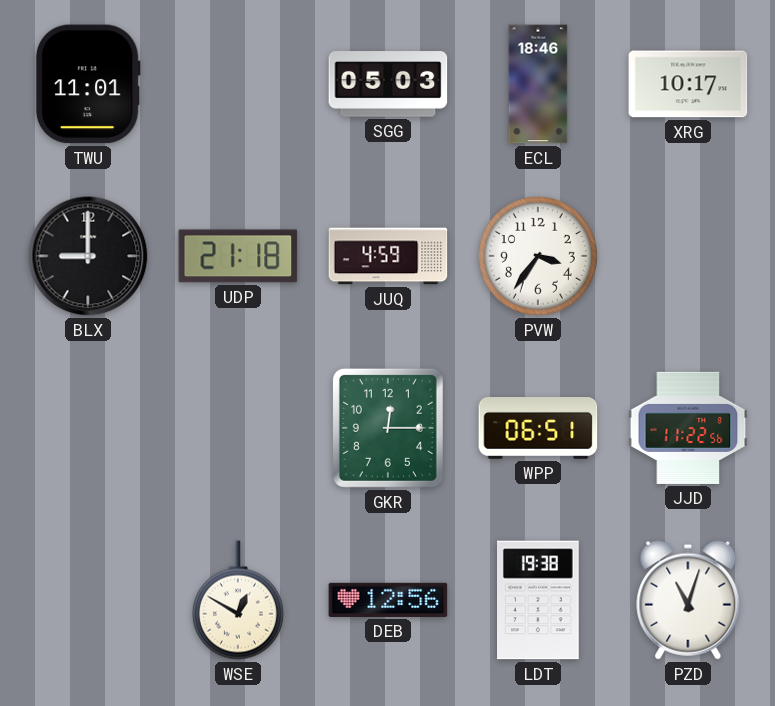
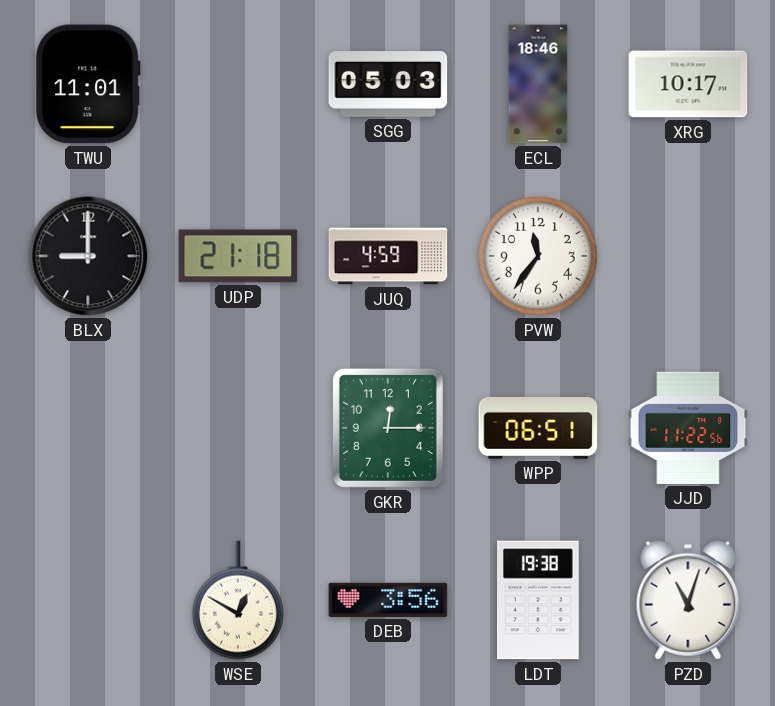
PVW: 3:36 -> 11:36
DEB: 12:56 -> 3:56
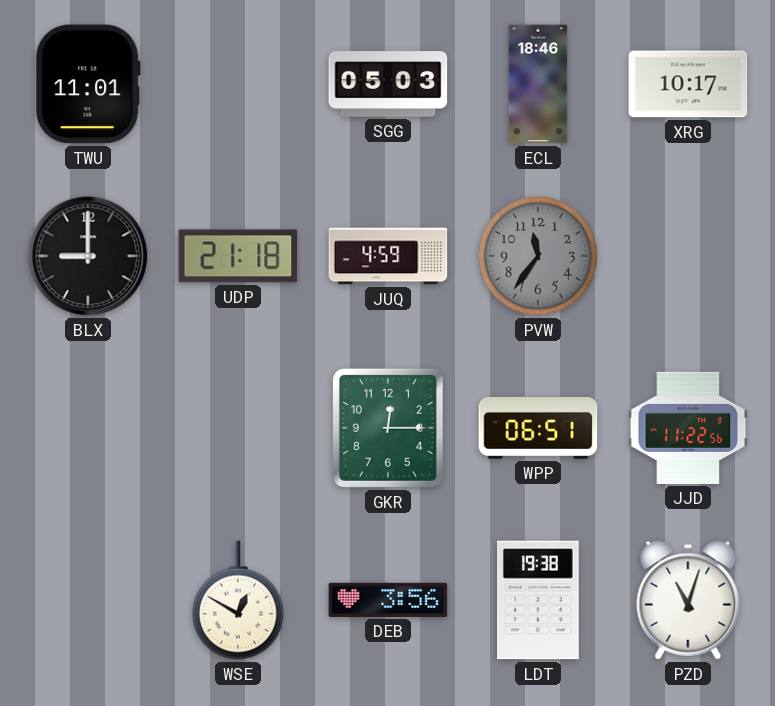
PVW dial: white -> grey
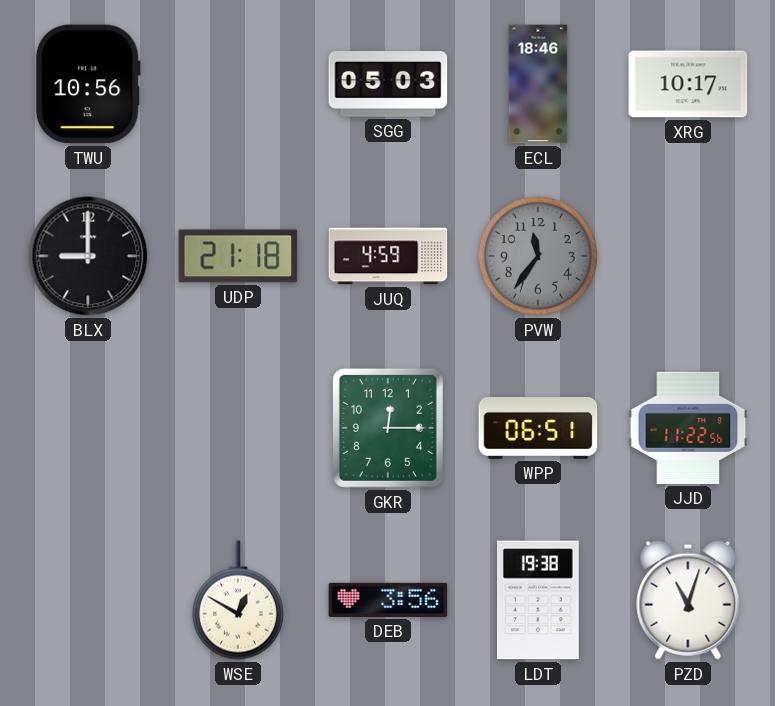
TWU: 11:01 -> 10:56
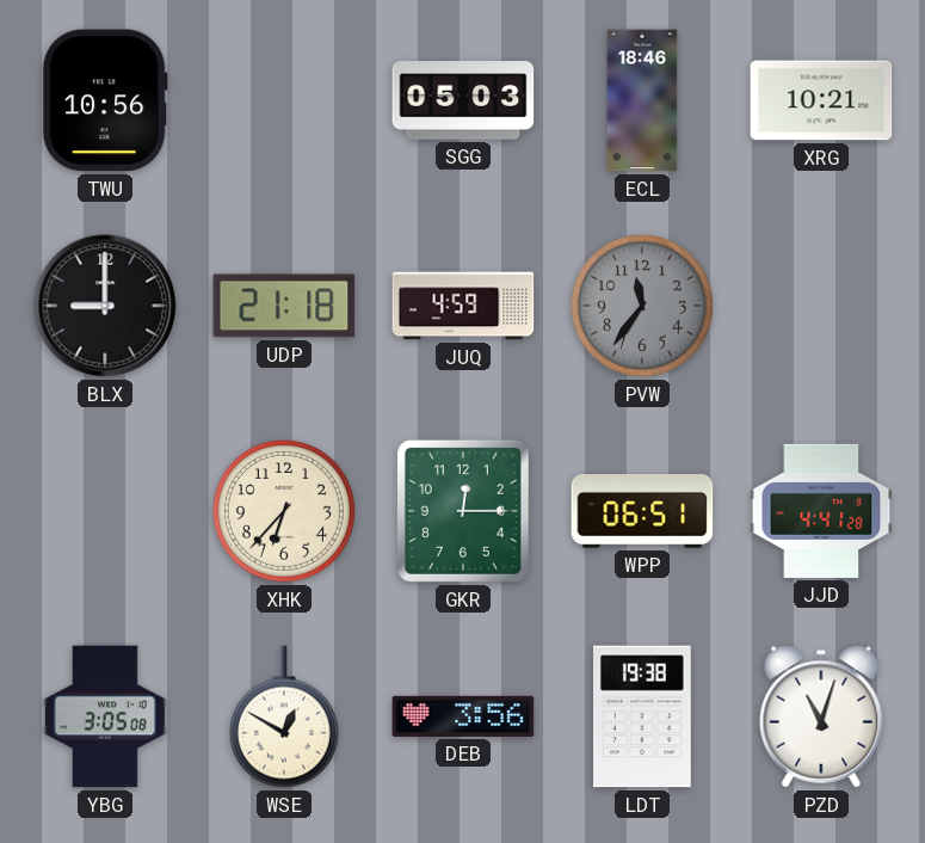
XRG: 10:17 -> 10:21
XHK: none -> 6:37
JJD: 11:22 -> 4:41
YBG: none -> 3:05
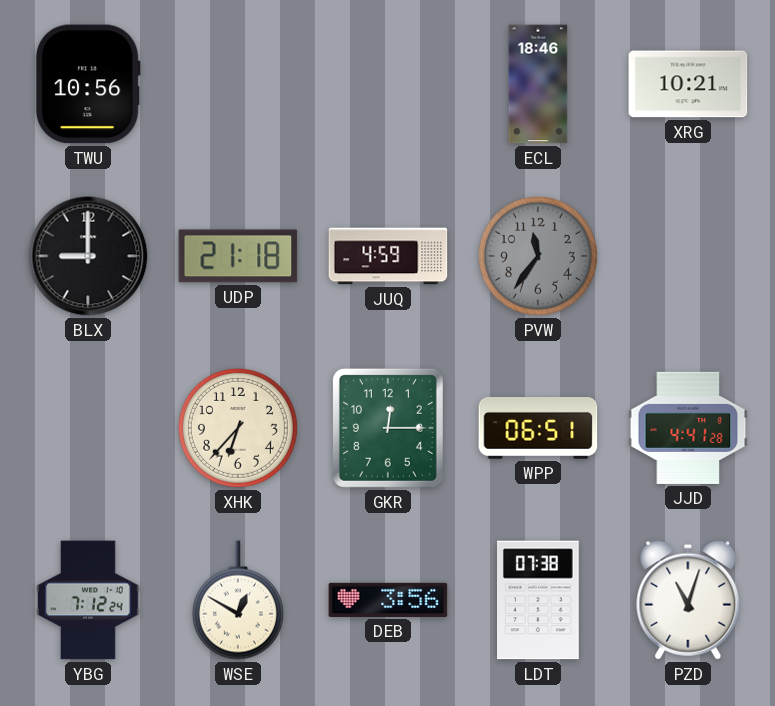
SGG: 05:03 -> none
YBG: 3:05 -> 7:12
LDT: 19:38 -> 07:38
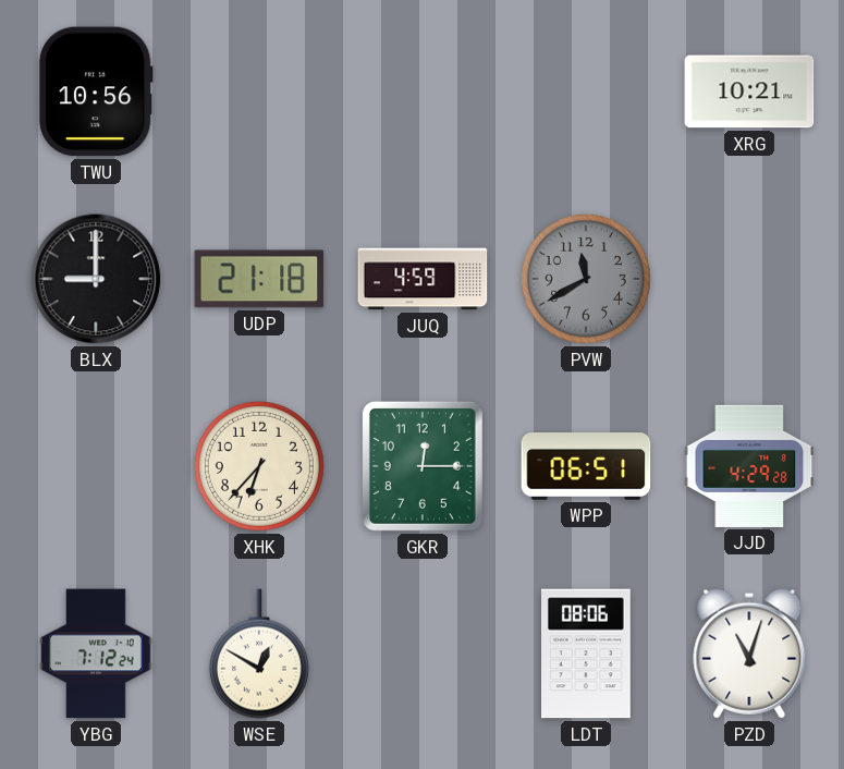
ECL: 18:46 -> none
PVW: 11:36 -> 11:40
JJD: 4:41 -> 4:29
DEB: 3:56 -> none
LDT: 07:38 -> 08:06
